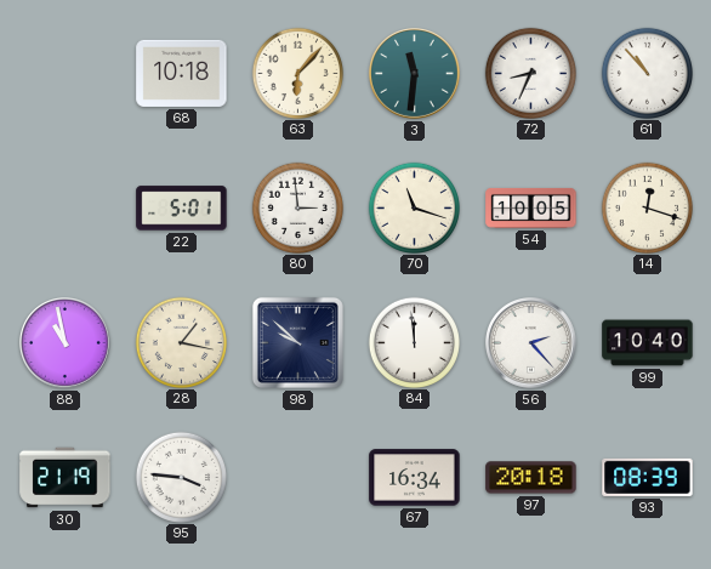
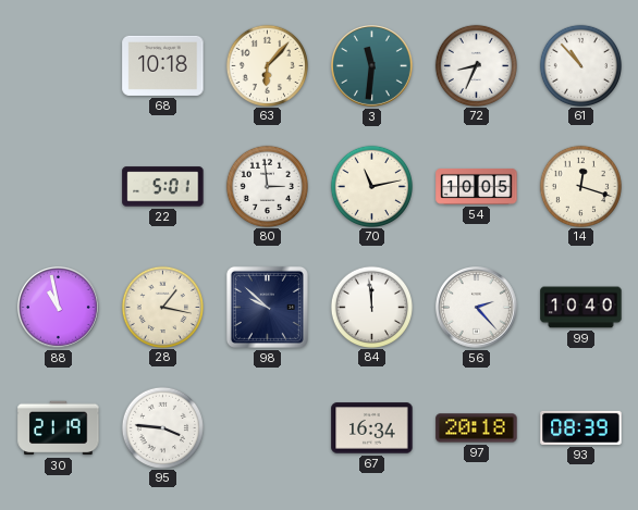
70: 11:18 -> 11:13
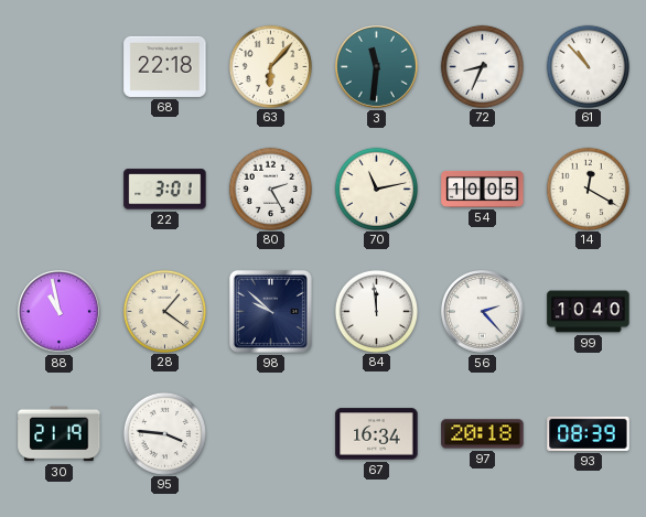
68: 10:18 -> 22:18
22: 5:01 -> 3:01
80: 2:59 -> 2:25
14: 12:18 -> 12:20
28: 1:17 -> 1:21
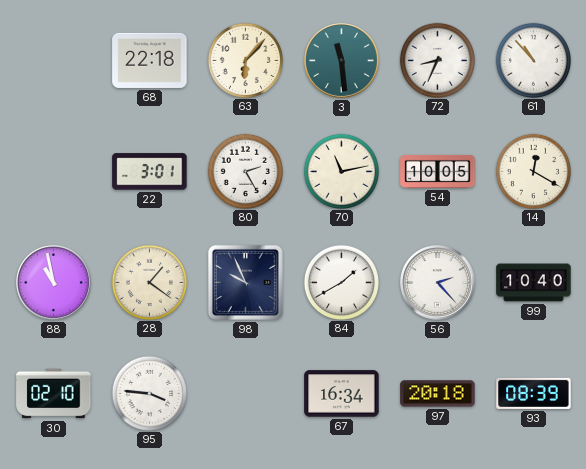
3: 11:31 -> 11:29
98: 9:52 -> 9:56
84: 11:59 -> 1:40
30: 21:19 -> 02:10
